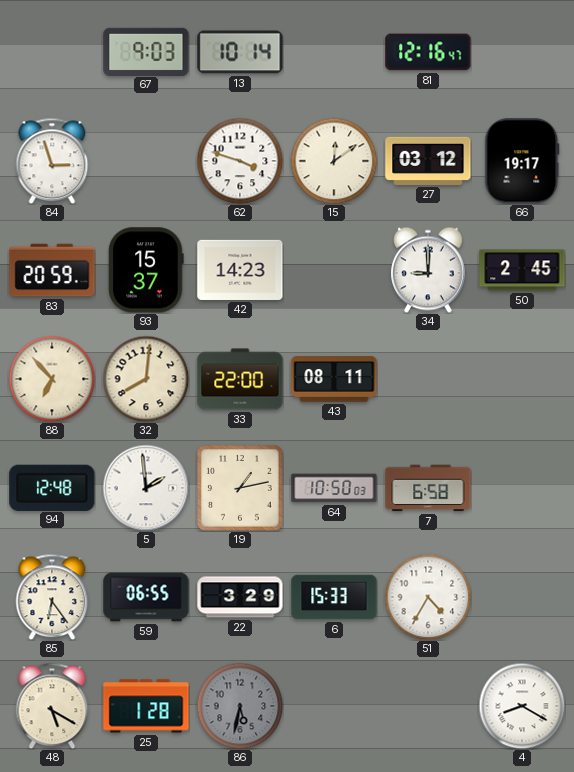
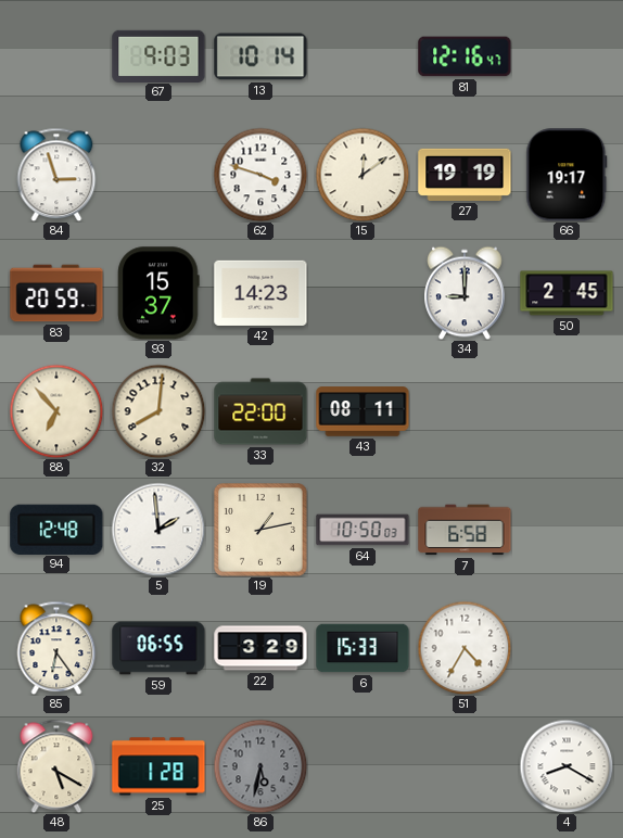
27: 03:12 -> 19:19
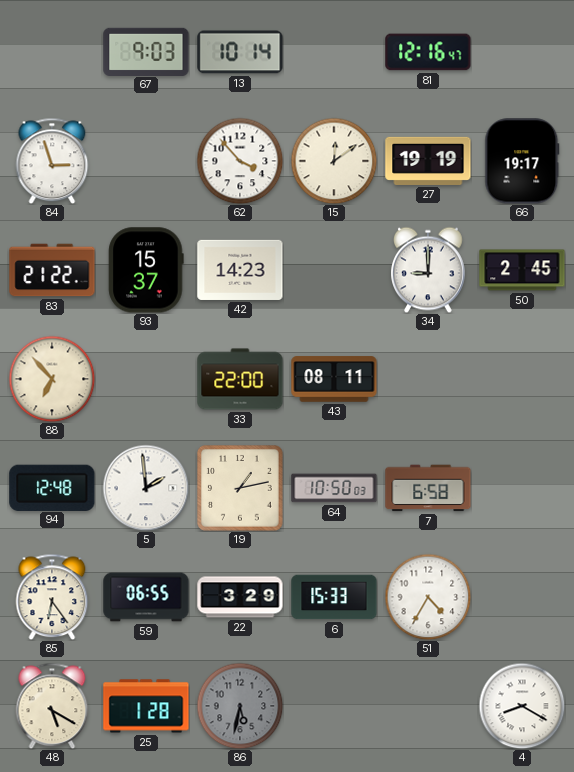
62: 3:48 -> 3:53
83: 20:59 -> 21:22
32: 8:01 -> none
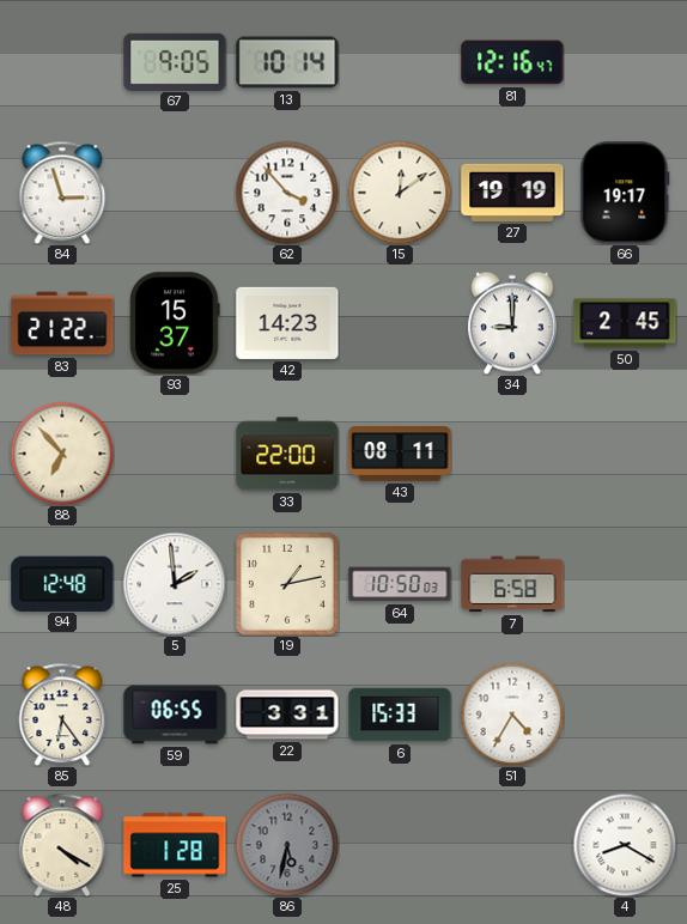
67: 9:03 -> 9:05
22: 3:29 -> 3:31
48: 5:20 -> 4:20
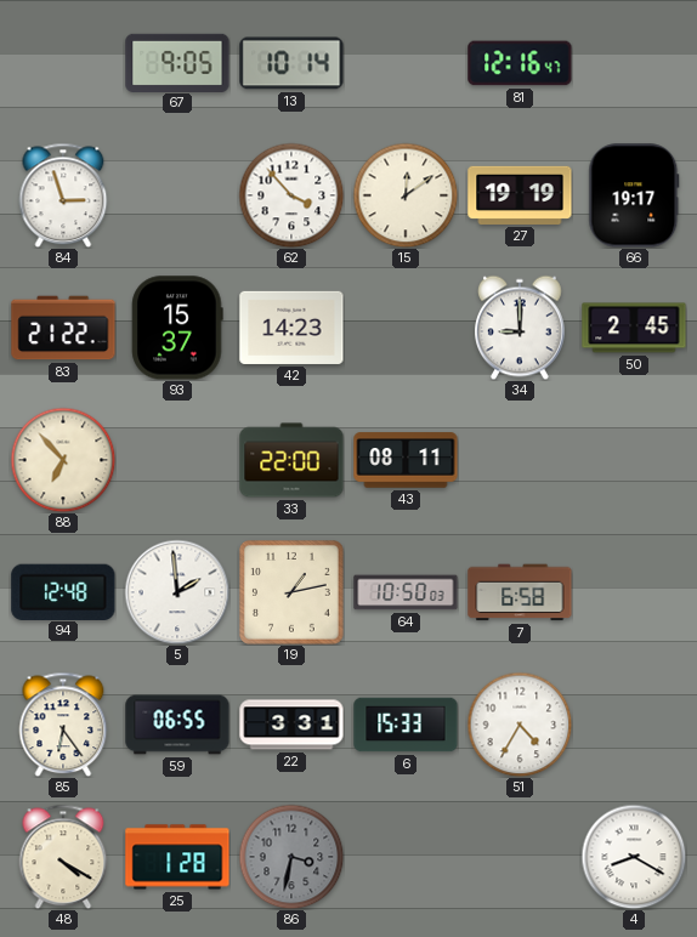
86: 5:32 -> 3:32
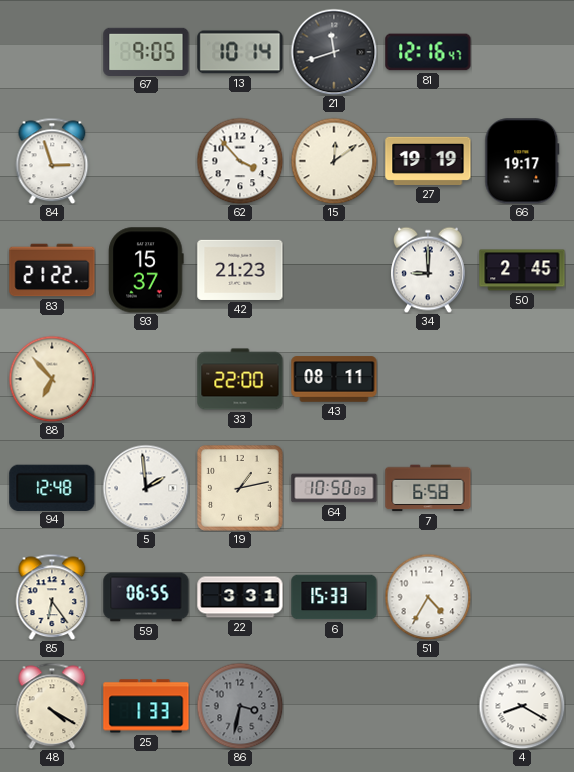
21: none -> 11:42
42: 14:23 -> 21:23
25: 1:28 -> 1:33
